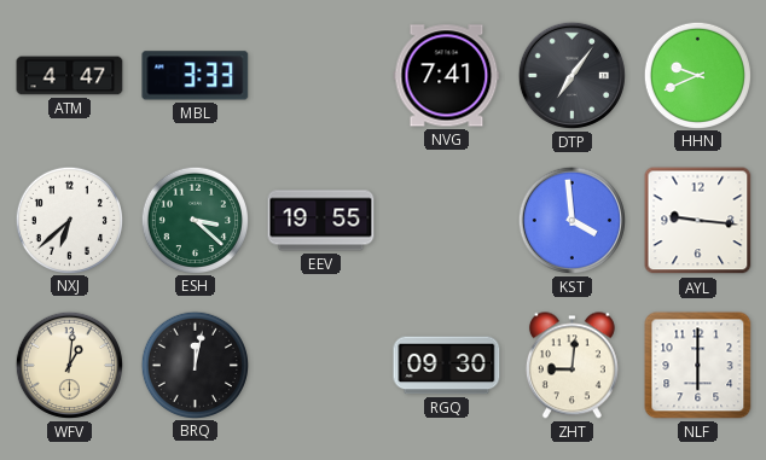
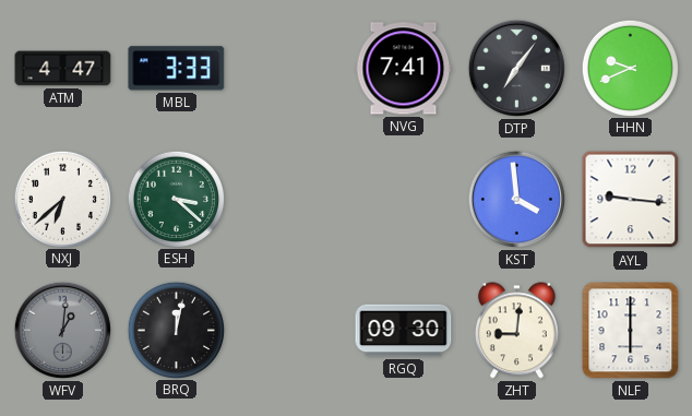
EEV: 19:55 -> none
WFV dial: cream -> grey
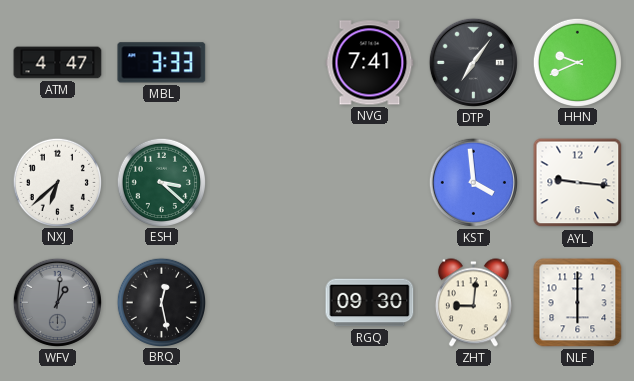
BRQ: 12:02 -> 12:28
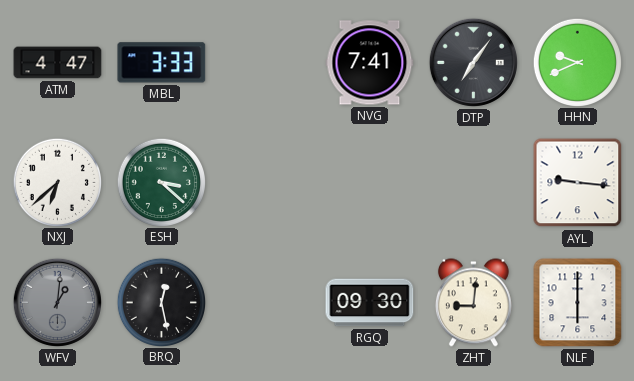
KST: 3:59 -> none
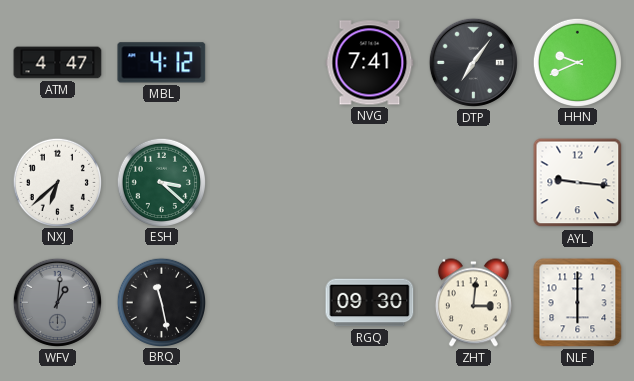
MBL: 3:33 -> 4:12
BRQ: 12:28 -> 11:28
ZHT: 9:01 -> 3:01
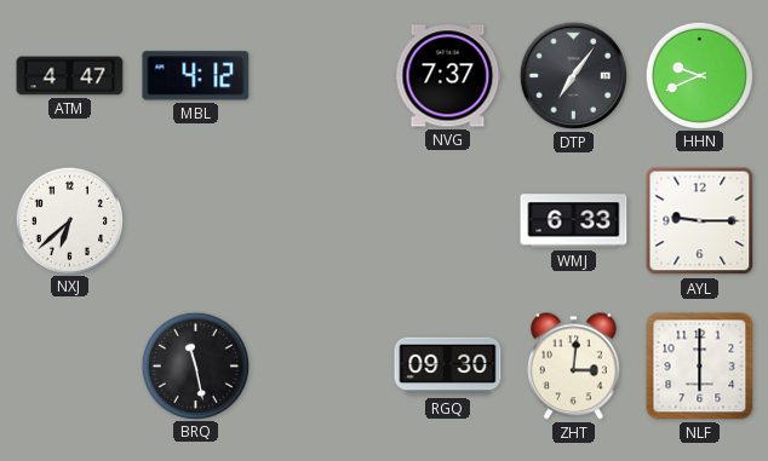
NVG: 7:41 -> 7:37
ESH: 3:22 -> none
WMJ: none -> 6:33
AYL: 9:16 -> 9:15
WFV: 1:01 -> none
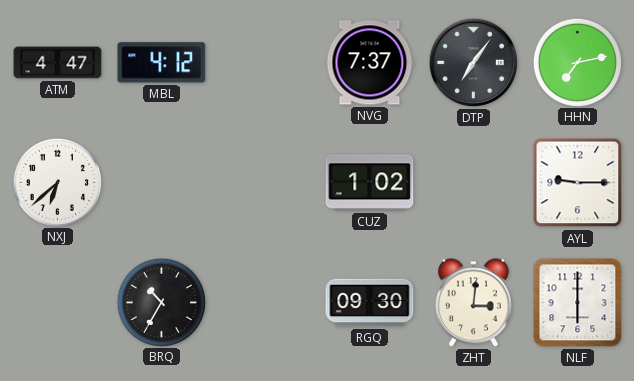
HHN: 9:41 -> 7:13
CUZ: none -> 1:02
WMJ: 6:33 -> none
BRQ: 11:28 -> 10:35
